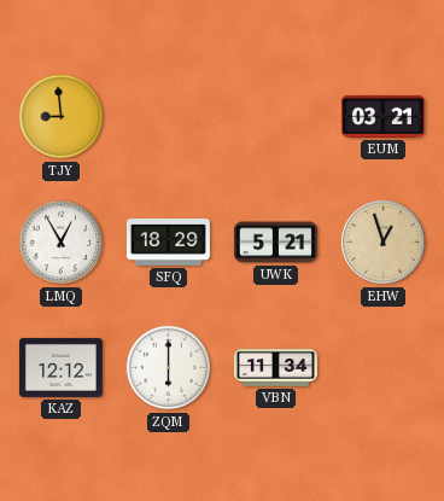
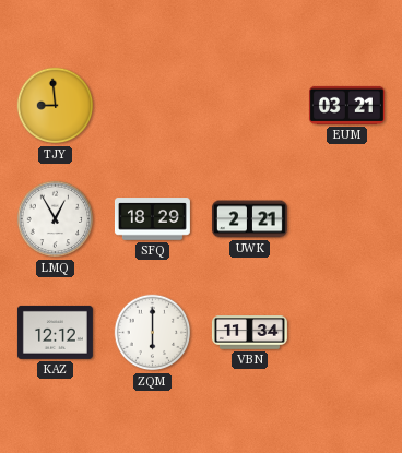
UWK: 5:21 -> 2:21
EHW: 12:57 -> none
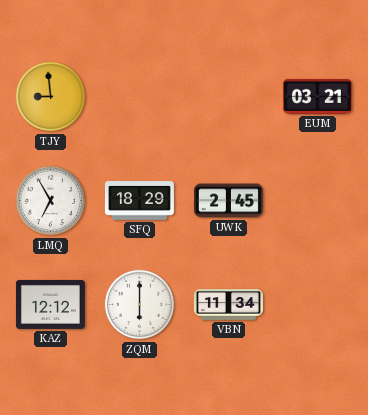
LMQ: 12:55 -> 6:55
UWK: 2:21 -> 2:45
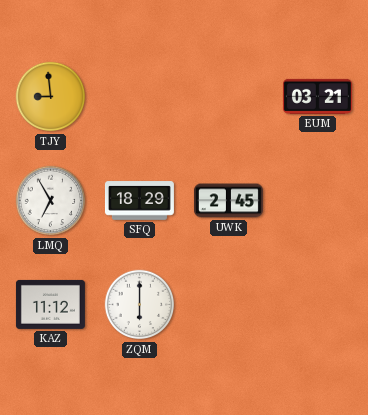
KAZ: 12:12 -> 11:12
VBN: 11:34 -> none
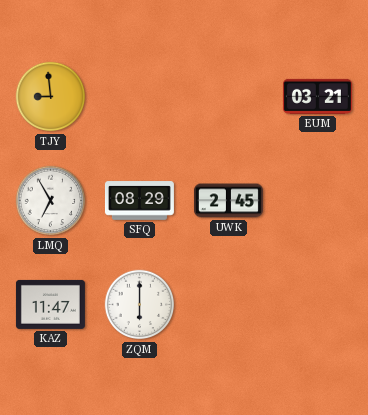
SFQ: 18:29 -> 08:29
KAZ: 11:12 -> 11:47
